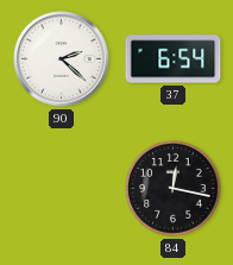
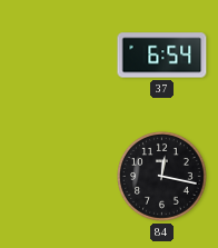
90: 2:22 -> none
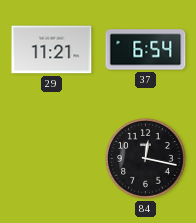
29: none -> 11:21
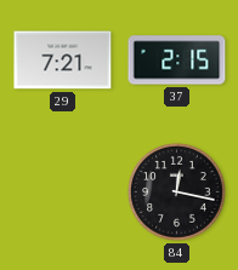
29: 11:21 -> 7:21
37: 6:54 -> 2:15
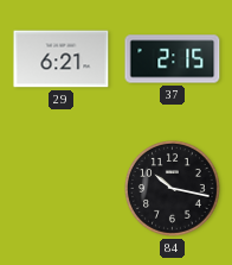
29: 7:21 -> 6:21
84: 12:17 -> 10:17
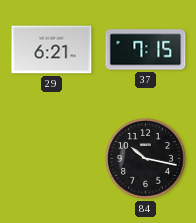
37: 2:15 -> 7:15
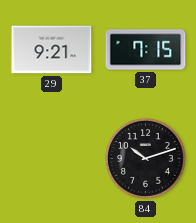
29: 6:21 -> 9:21
84: 10:17 -> 10:12
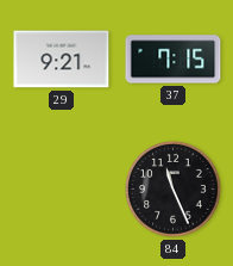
84: 10:12 -> 11:26
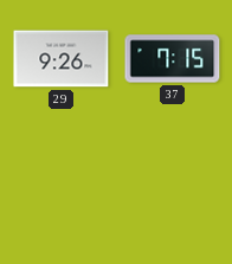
29: 9:21 -> 9:26
84: 11:26 -> none
